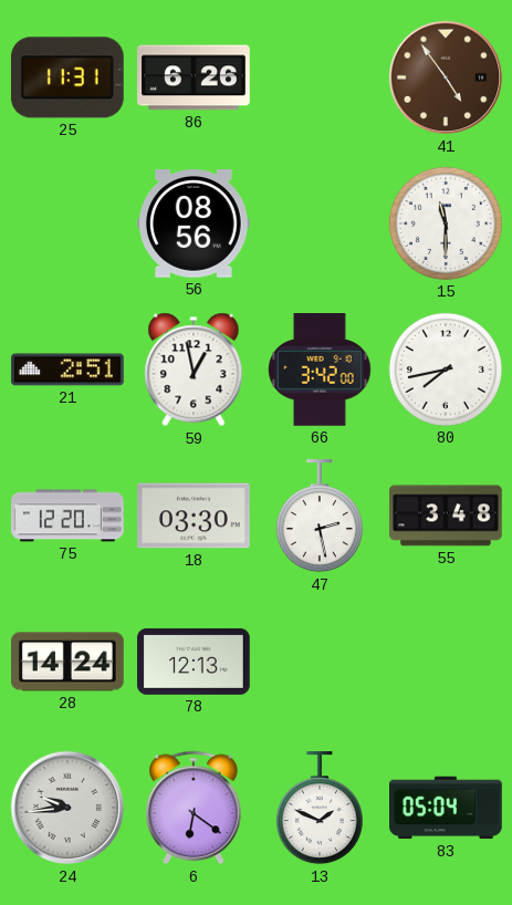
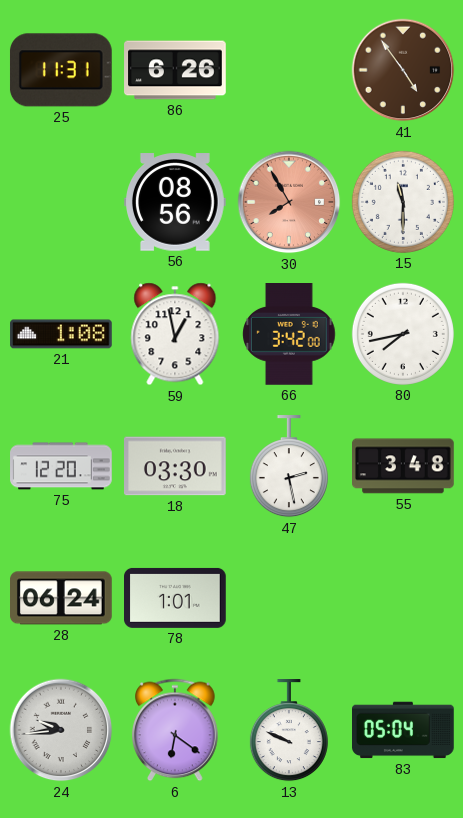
30: none -> 7:55
21: 2:51 -> 1:08
28: 14:24 -> 06:24
78: 12:13 -> 1:01
13: 1:49 -> 9:49
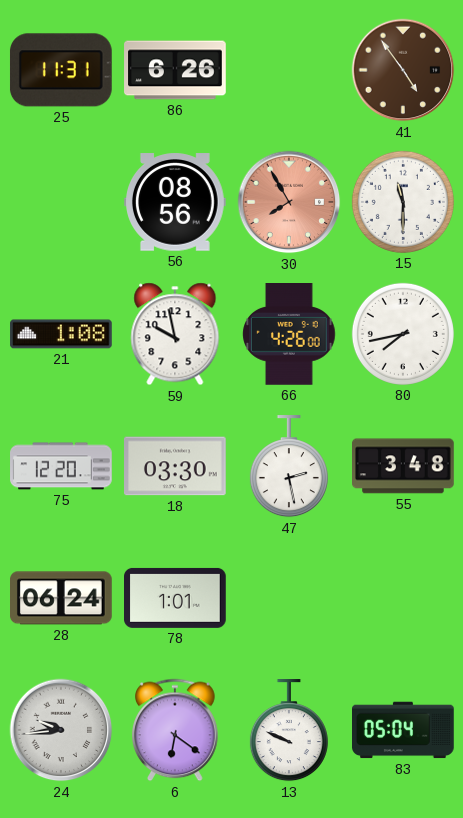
59: 12:58 -> 9:58
66: 3:42 -> 4:26
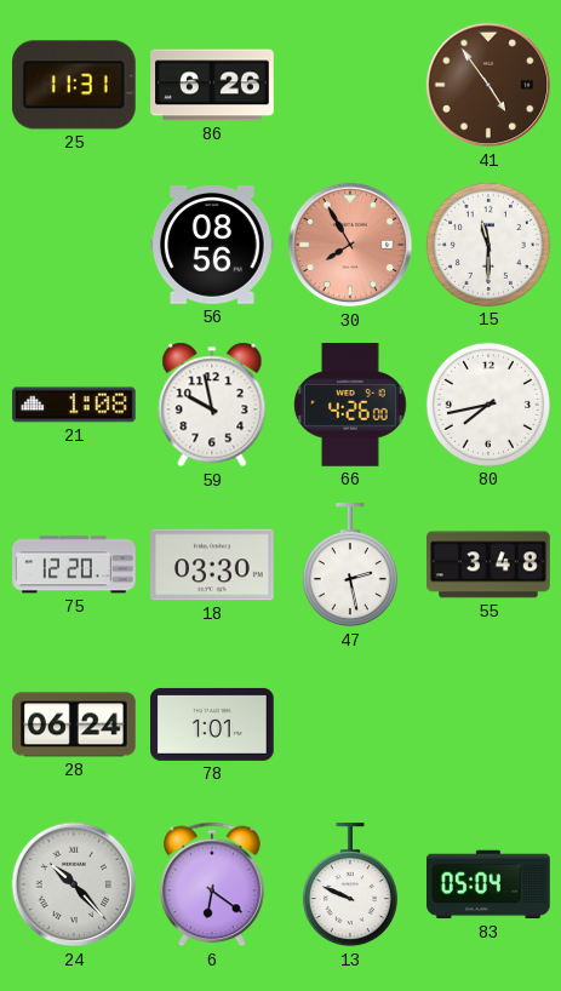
24: 9:44 -> 10:23
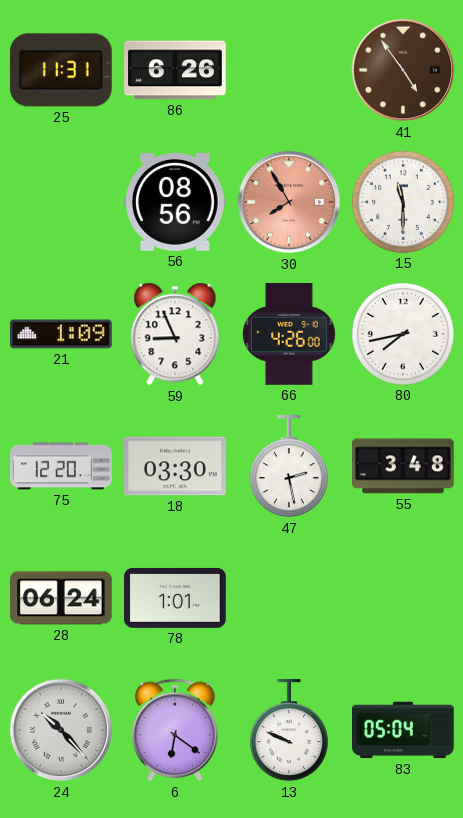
21: 1:08 -> 1:09
59: 9:58 -> 8:56
